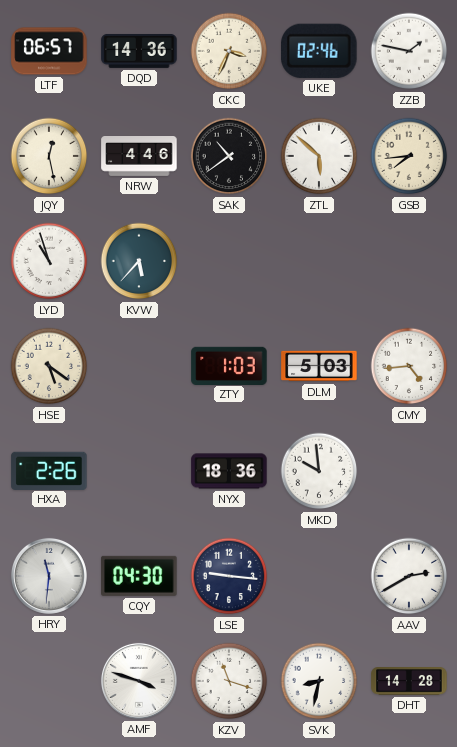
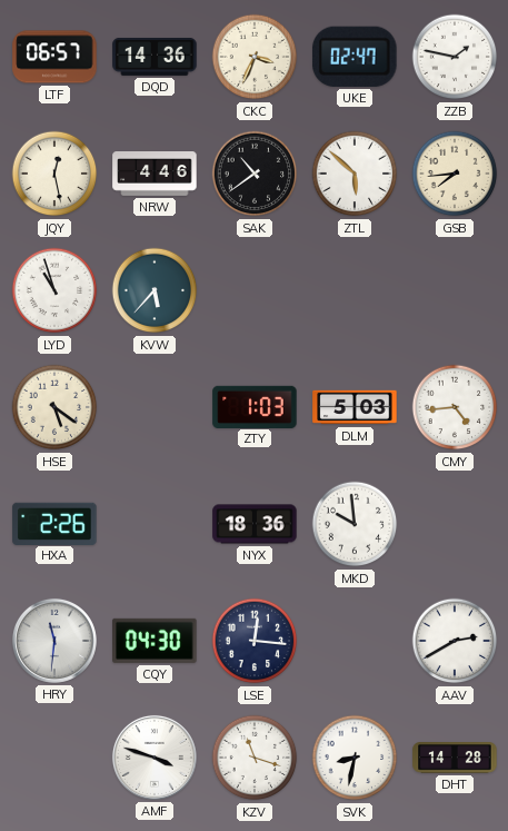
UKE: 02:46 -> 02:47
LSE: 9:16 -> 12:16
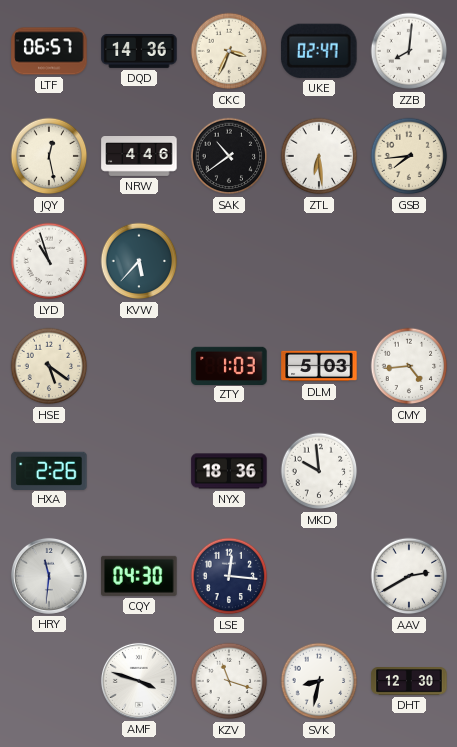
ZZB: 1:47 -> 8:01
ZTL: 5:52 -> 6:29
DHT: 14:28 -> 12:30
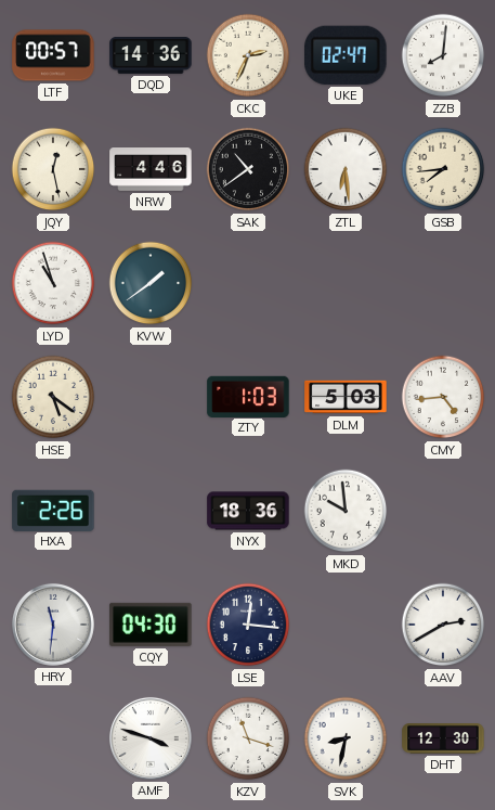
LTF: 06:57 -> 00:57
CKC: 3:34 -> 2:34
KVW: 5:37 -> 1:39
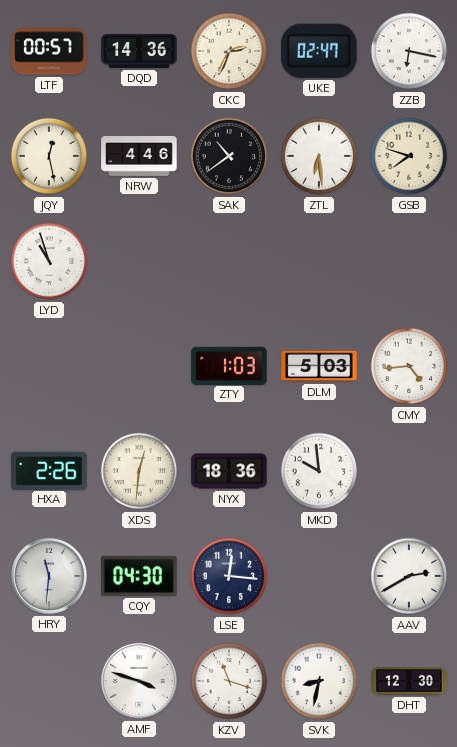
ZZB: 8:01 -> 6:17
GSB: 7:44 -> 7:48
KVW: 1:39 -> none
HSE: 5:21 -> none
XDS: none -> 12:31
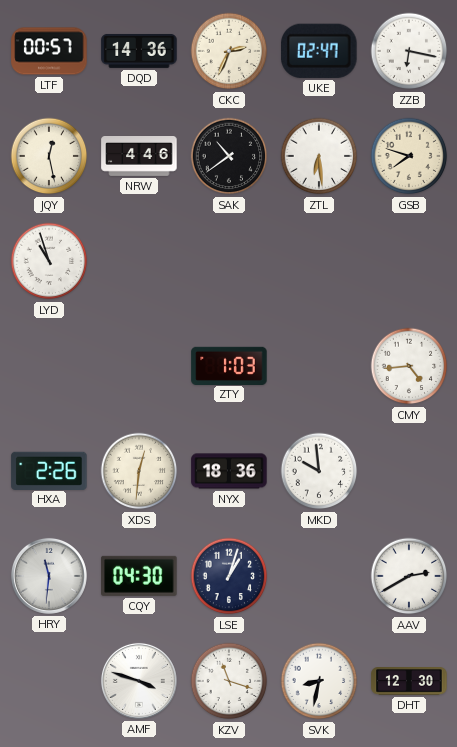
DLM: 5:03 -> none
LSE: 12:16 -> 1:03
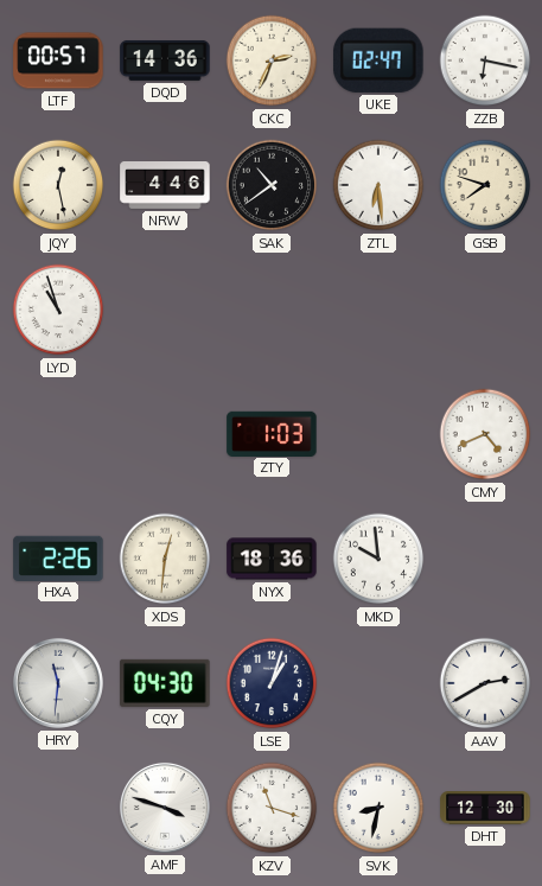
CMY: 4:44 -> 4:41
